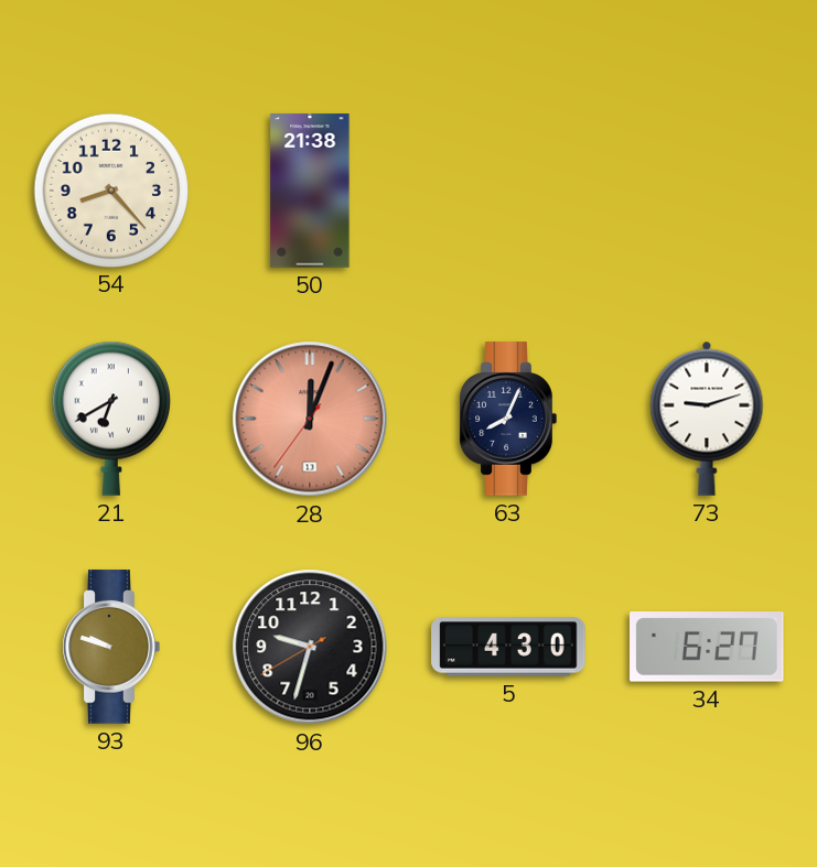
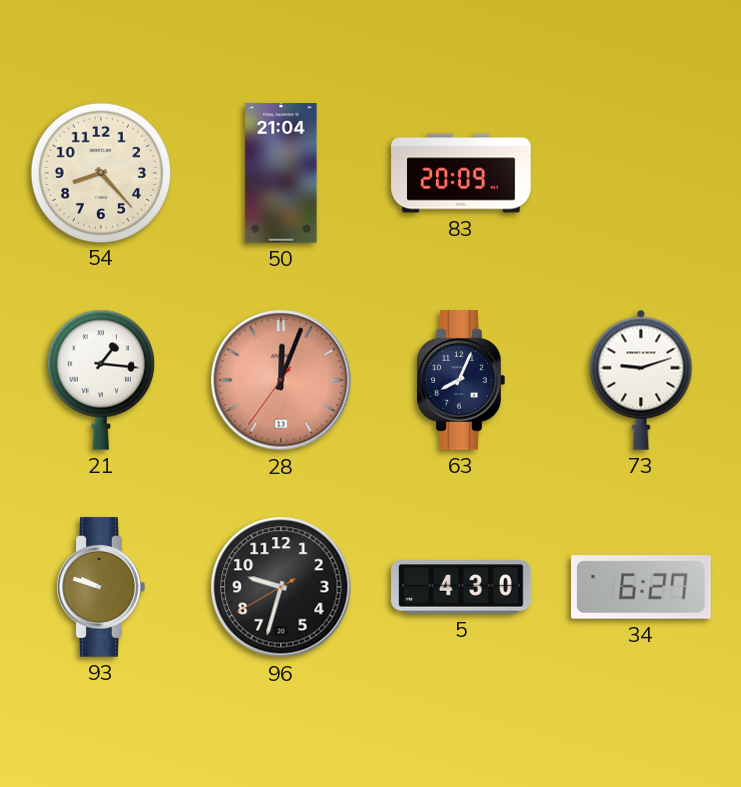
50: 21:38 -> 21:04
83: none -> 20:09
21: 6:40 -> 1:16
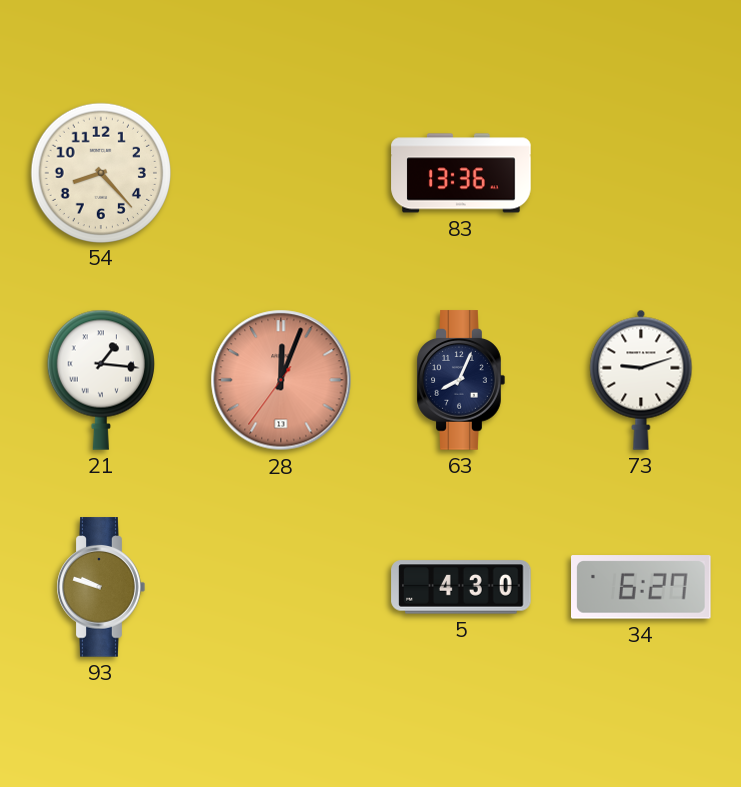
50: 21:04 -> none
83: 20:09 -> 13:36
96: 9:32 -> none
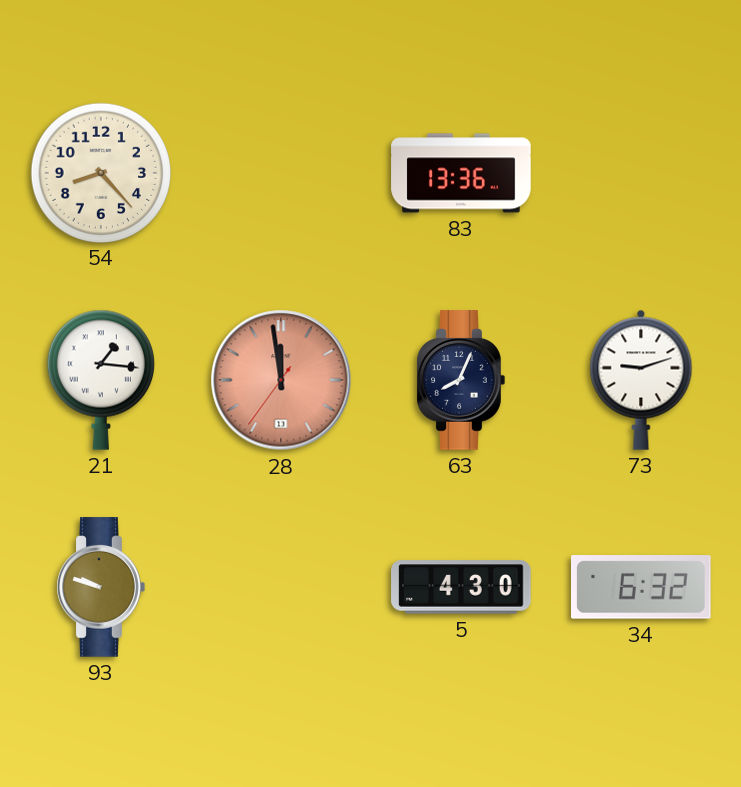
28: 12:03 -> 11:58
34: 6:27 -> 6:32
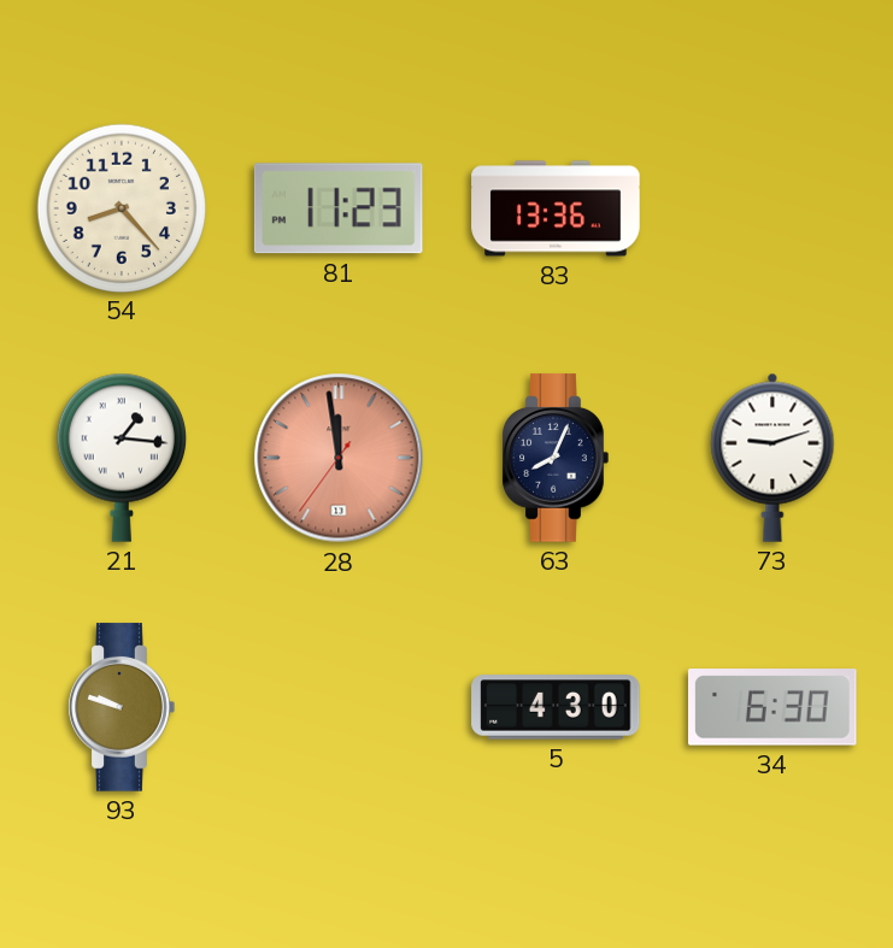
81: none -> 11:23
34: 6:32 -> 6:30
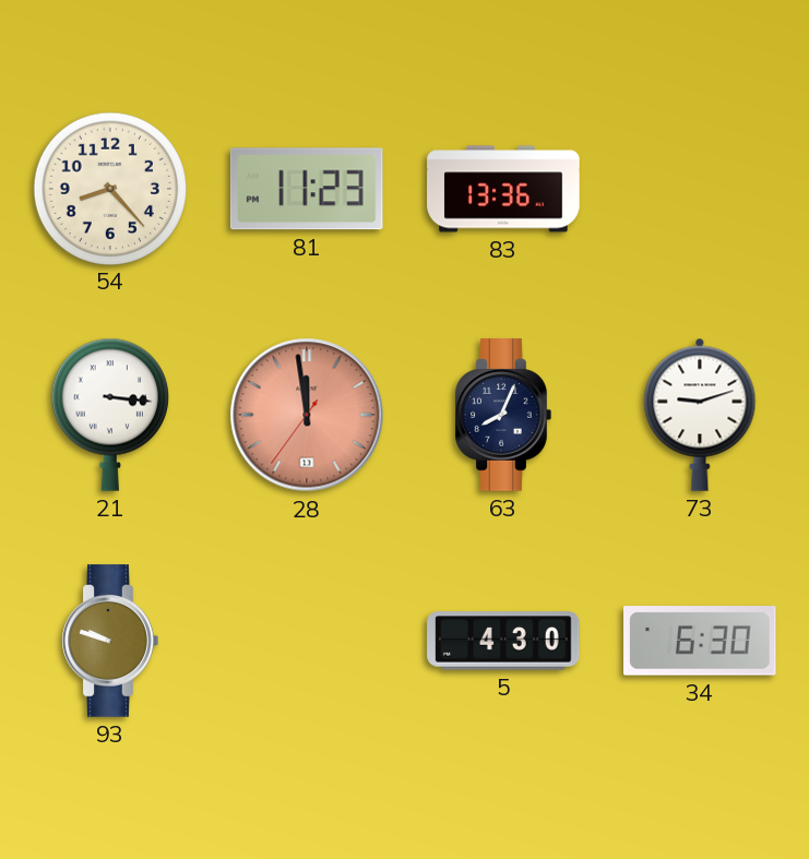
21: 1:16 -> 3:16
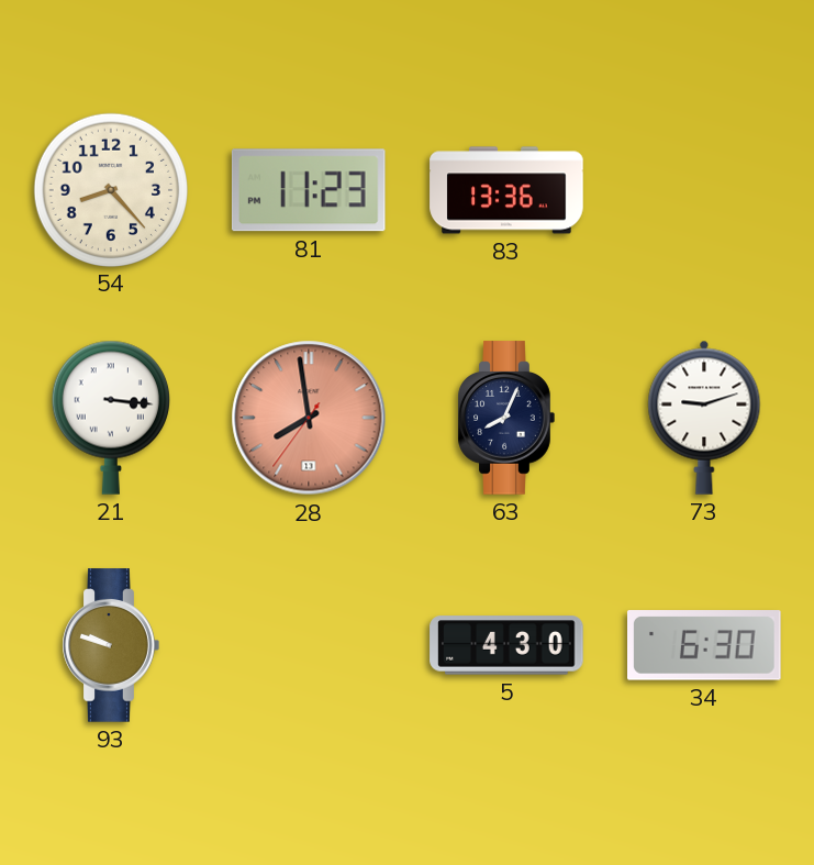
28: 11:58 -> 7:58
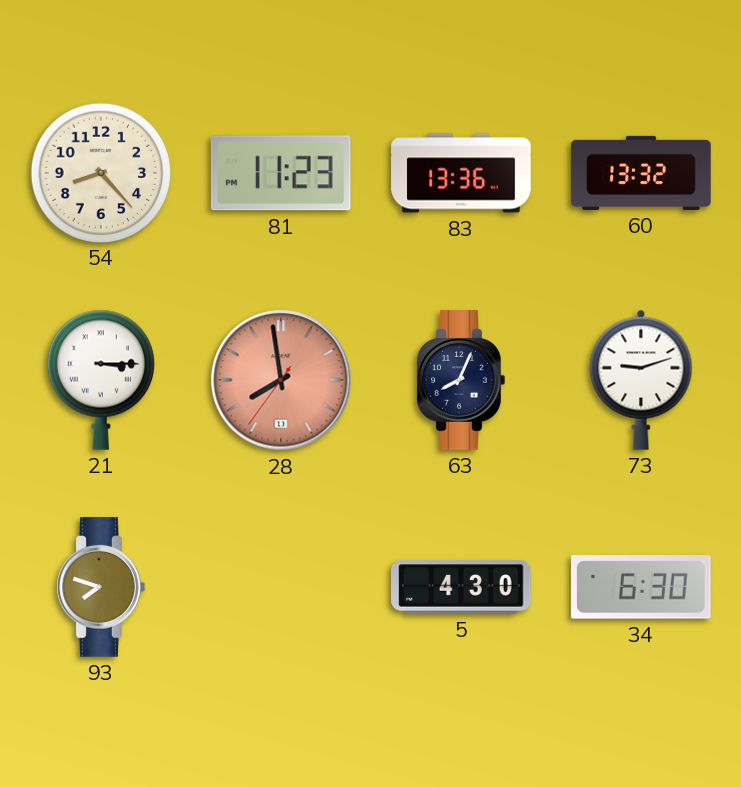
60: none -> 13:32
21: 3:16 -> 3:15
93: 9:48 -> 7:48
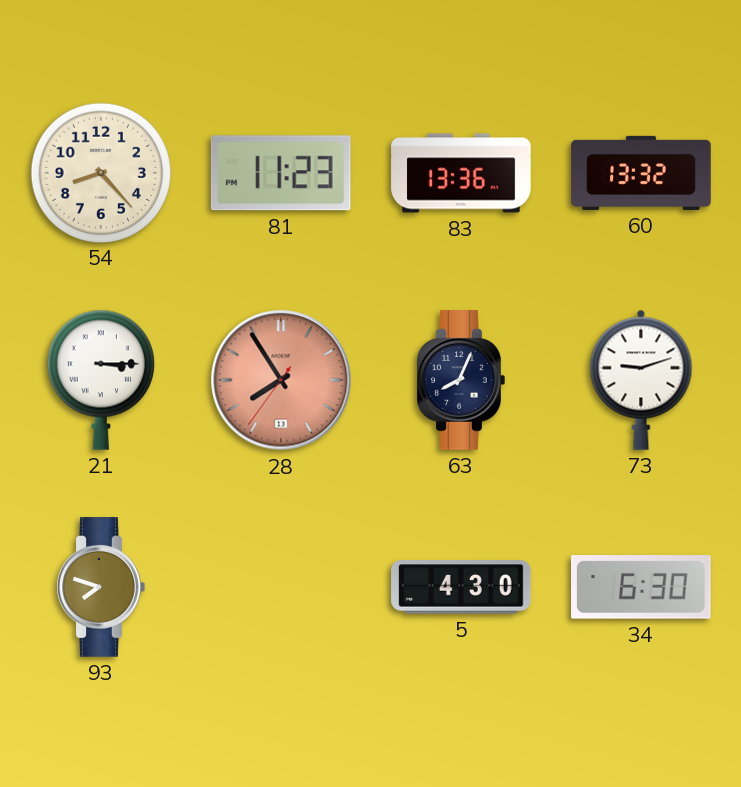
28: 7:58 -> 7:54
